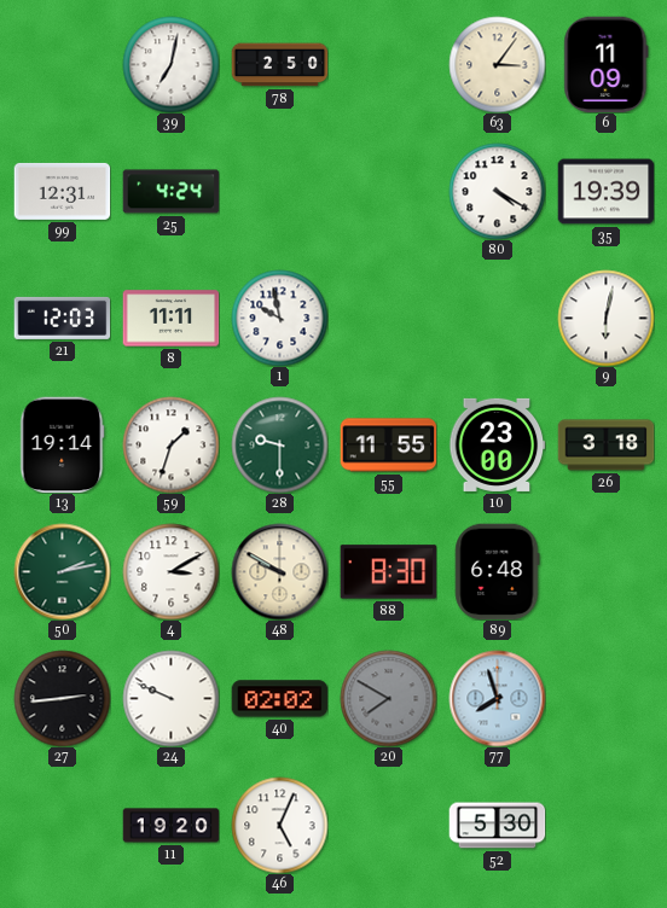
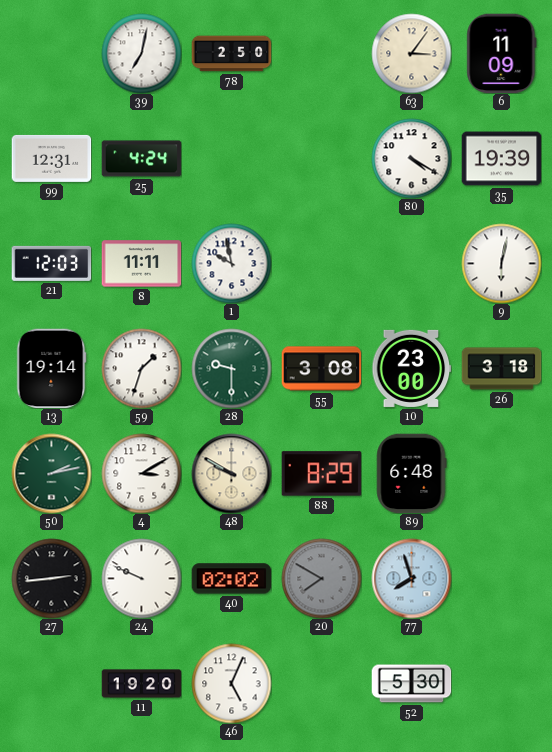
55: 11:55 -> 3:08
88: 8:30 -> 8:29
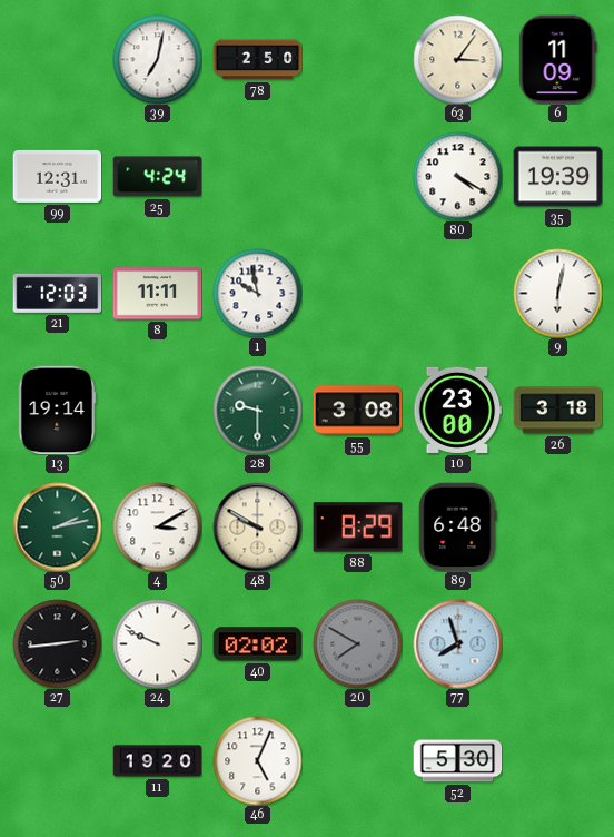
59: 1:33 -> none
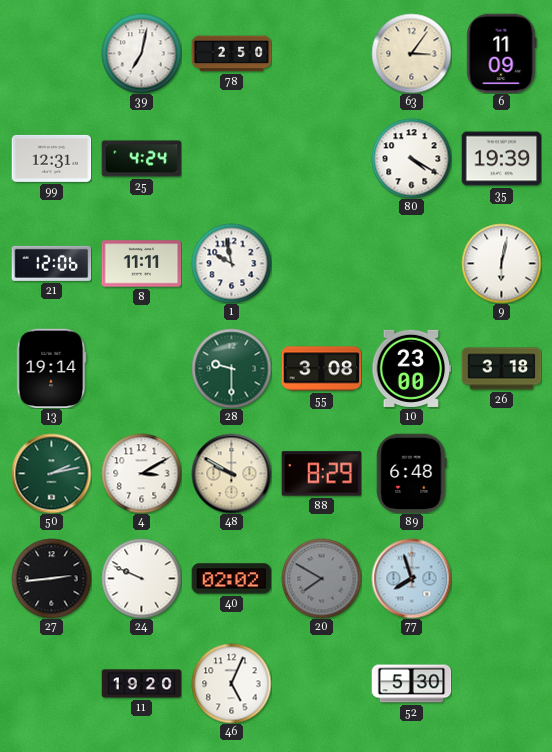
21: 12:03 -> 12:06
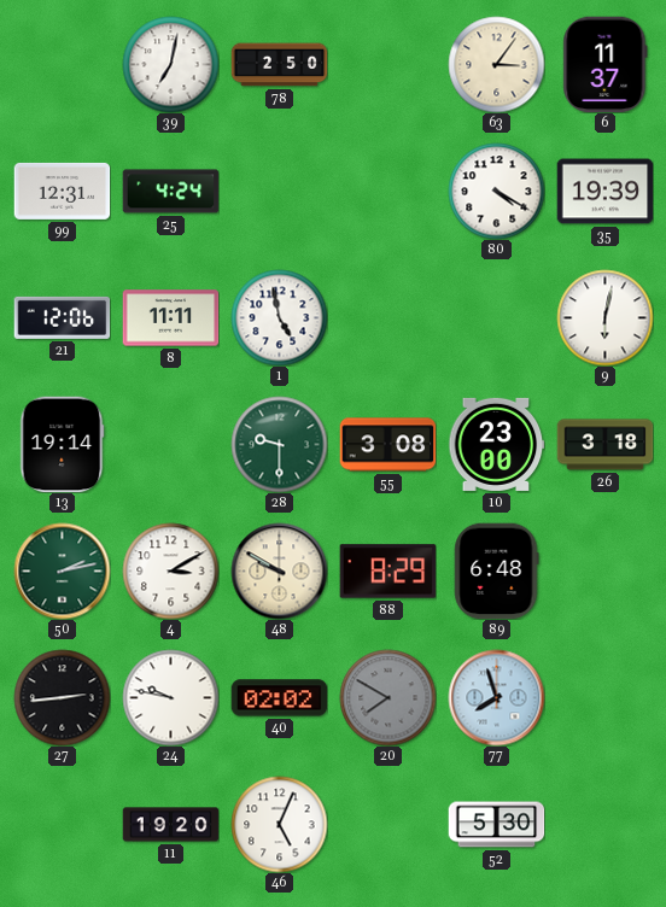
6: 11:09 -> 11:37
1: 9:58 -> 4:58
24: 9:49 -> 9:47
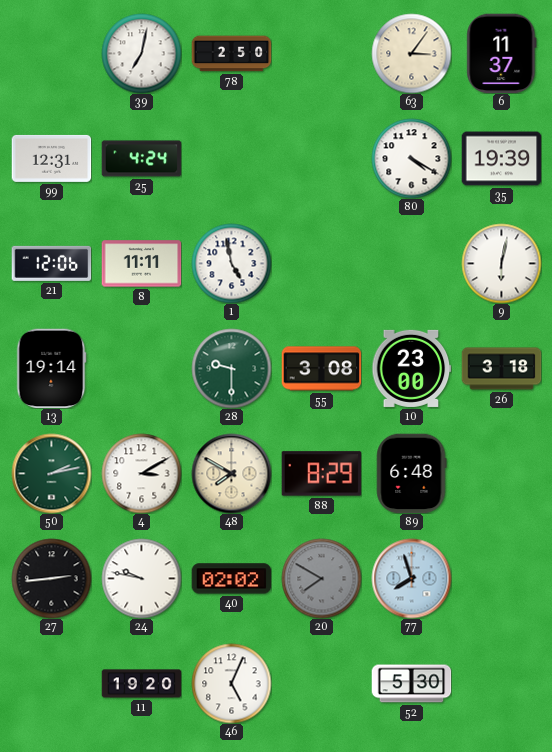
48: 9:50 -> 7:50
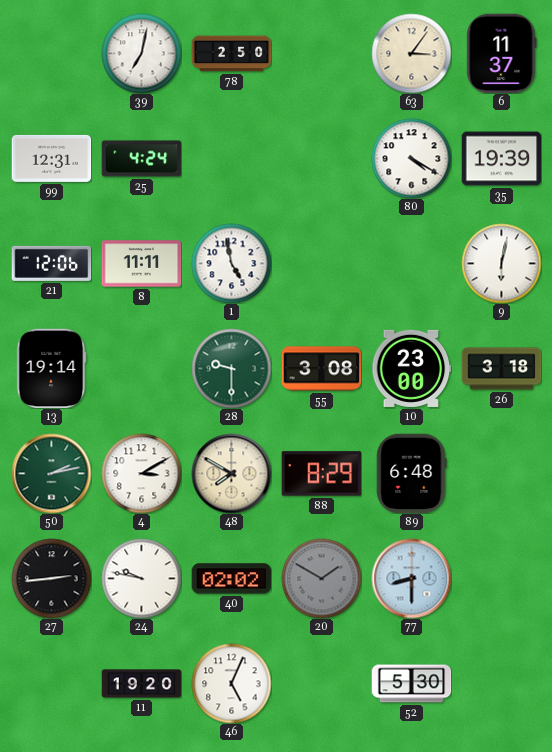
20: 7:50 -> 1:50
77: 7:57 -> 8:30
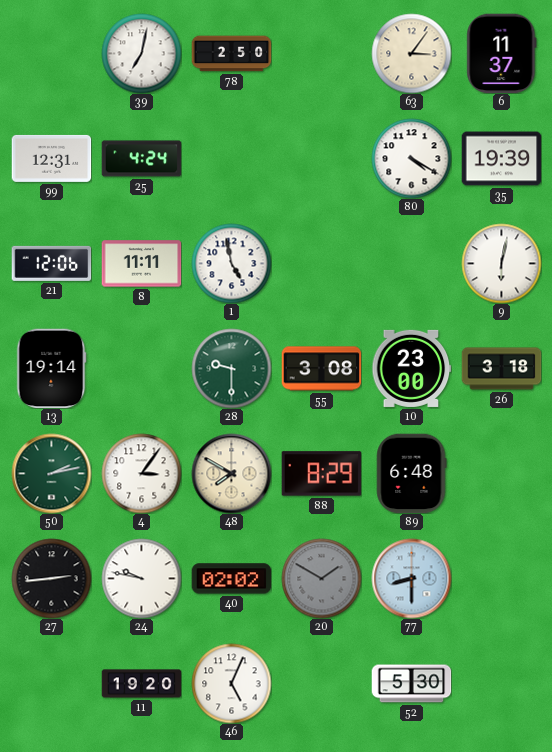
4: 3:10 -> 3:06
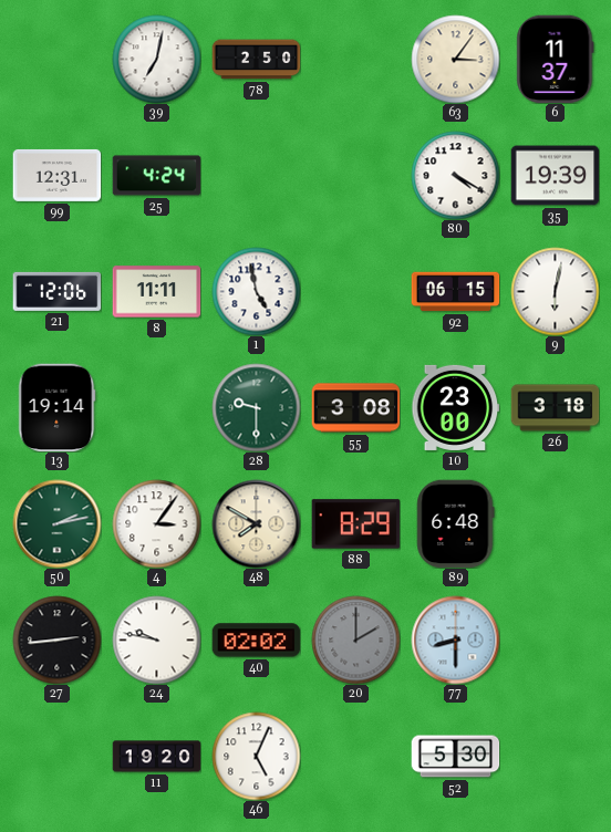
92: none -> 06:15
20: 1:50 -> 2:00
